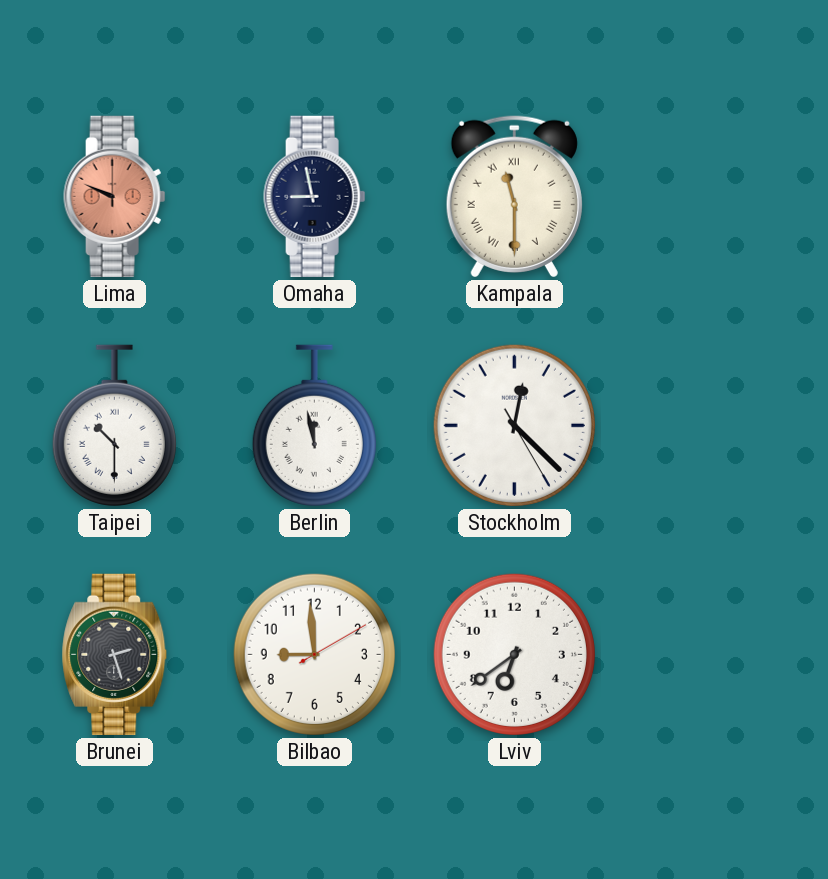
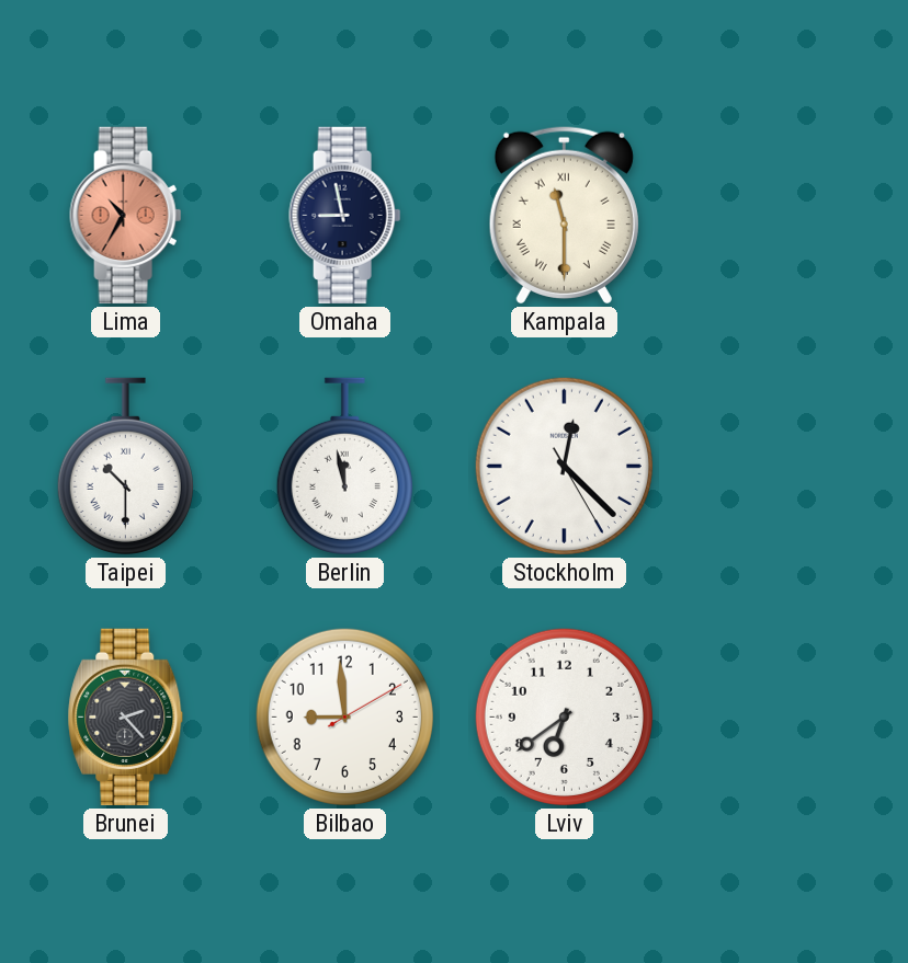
Lima: 9:49 -> 10:35
Brunei: 2:27 -> 2:23
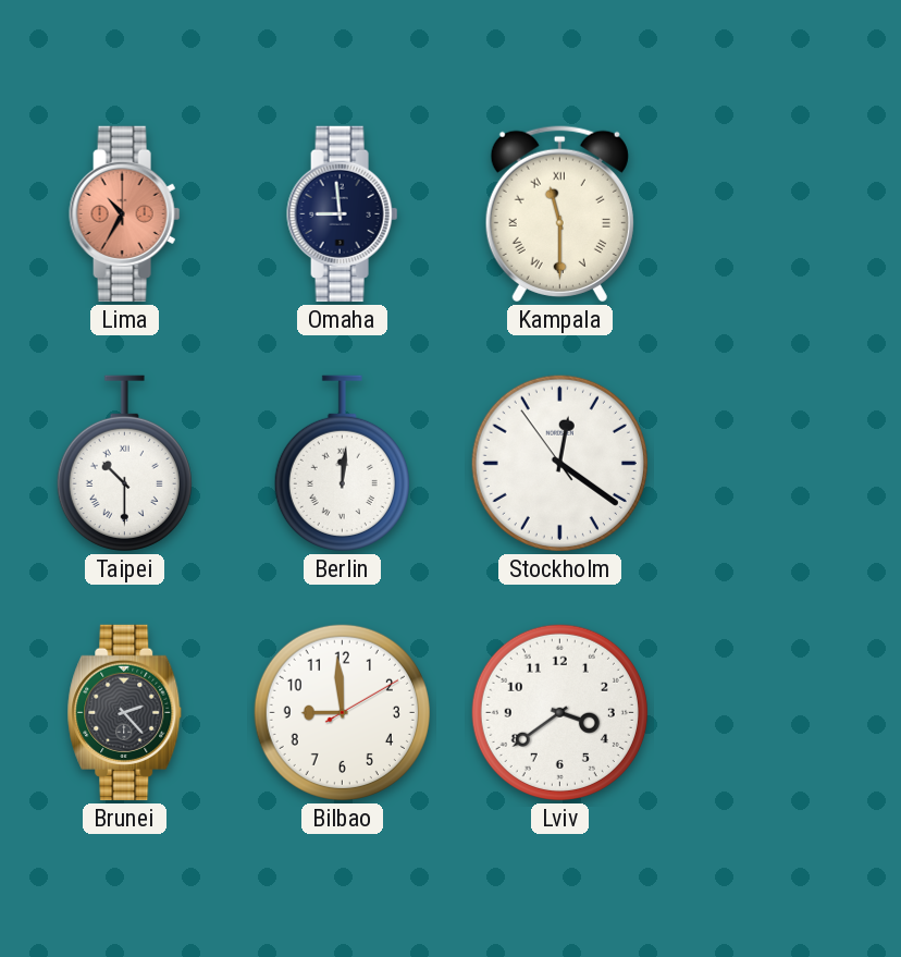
Omaha: 8:58 -> 8:59
Berlin: 11:58 -> 12:01
Stockholm: 12:22 -> 12:20
Lviv: 6:39 -> 3:39
